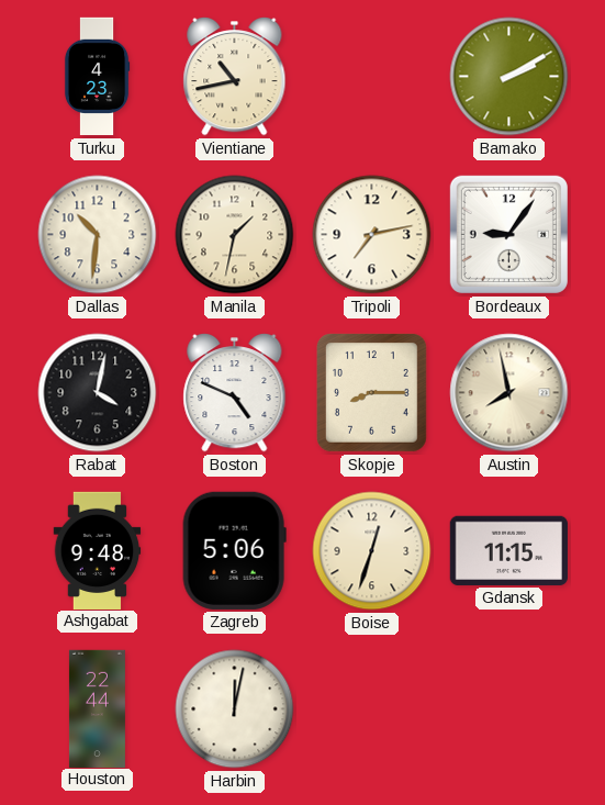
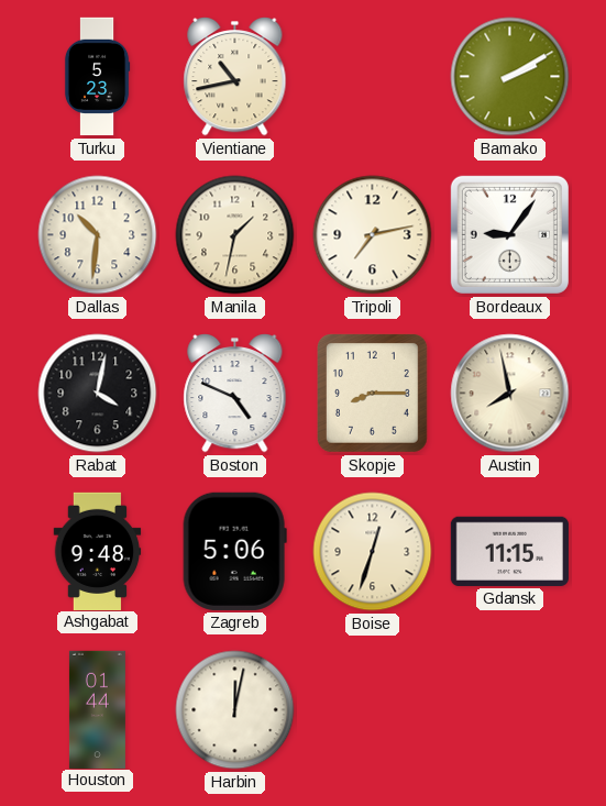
Turku: 4:23 -> 5:23
Houston: 22:44 -> 01:44
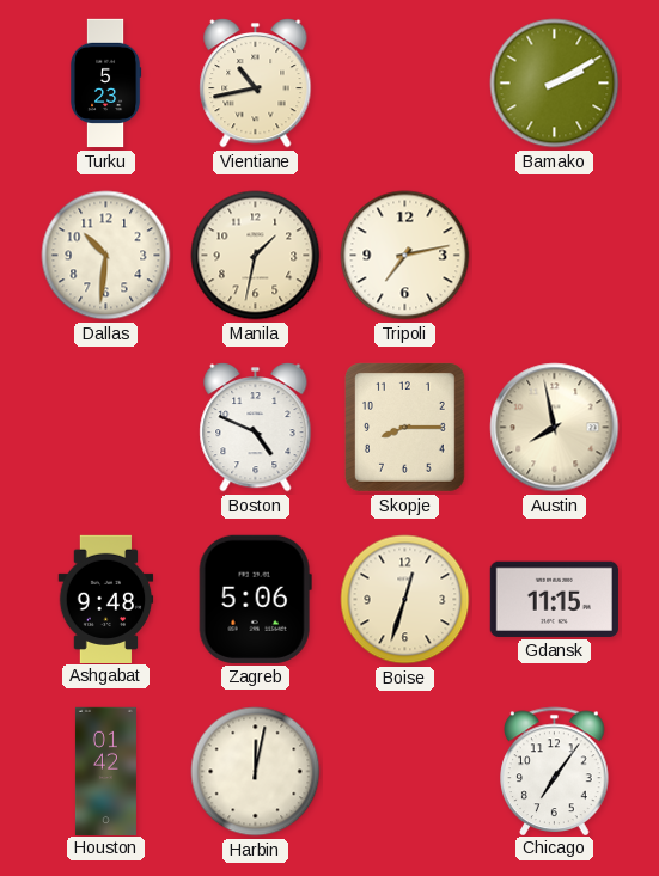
Bordeaux: 9:06 -> none
Rabat: 4:02 -> none
Houston: 01:44 -> 01:42
Chicago: none -> 7:06
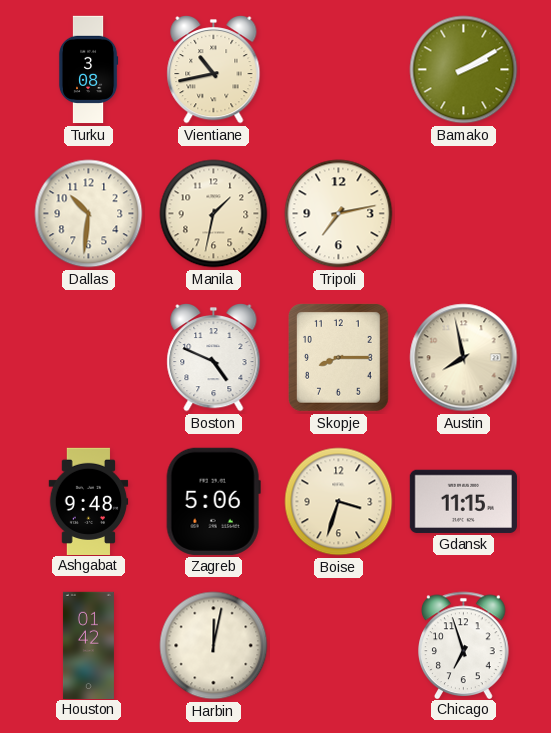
Turku: 5:23 -> 3:08
Boise: 12:33 -> 3:33
Chicago: 7:06 -> 6:57
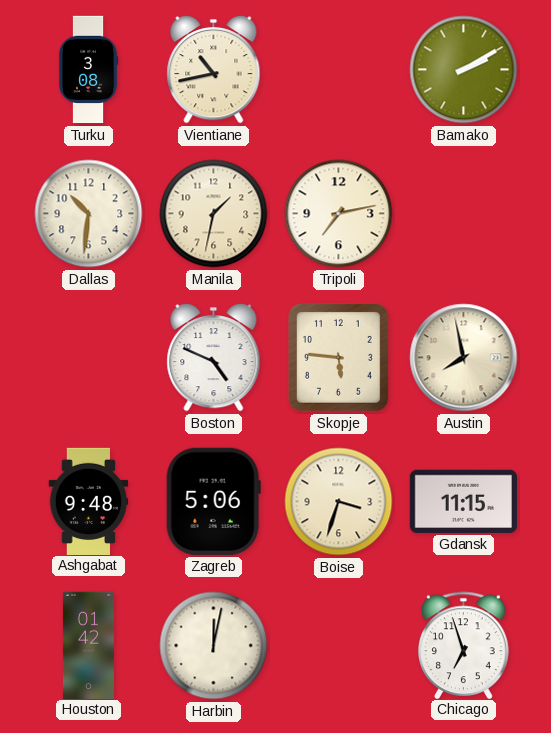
Skopje: 8:15 -> 5:46
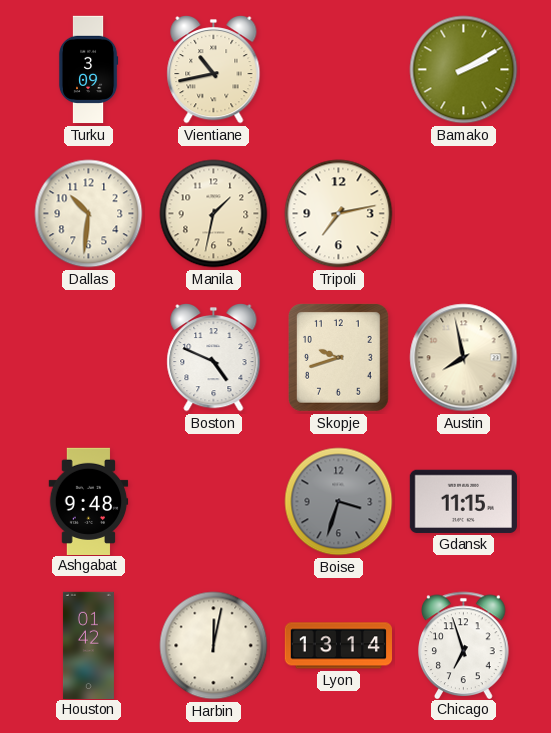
Turku: 3:08 -> 3:09
Skopje: 5:46 -> 9:42
Zagreb: 5:06 -> none
Boise dial: cream -> grey
Lyon: none -> 13:14
